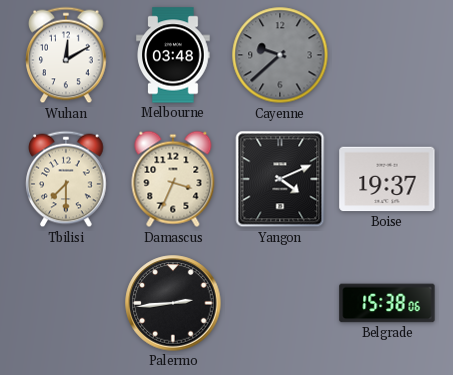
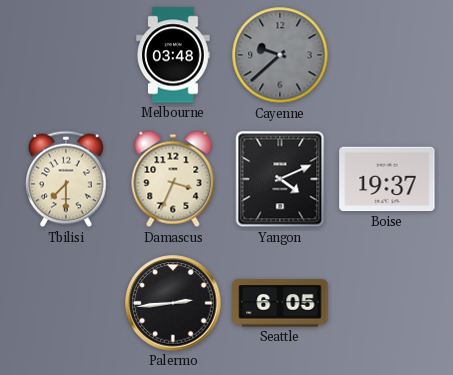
Wuhan: 12:10 -> none
Seattle: none -> 6:05
Belgrade: 15:38 -> none
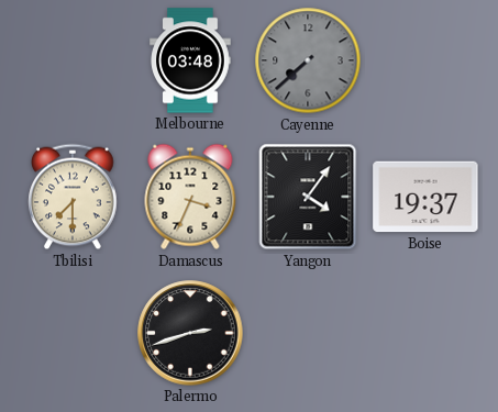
Cayenne: 9:38 -> 7:38
Yangon: 4:11 -> 4:06
Palermo: 2:44 -> 2:42
Seattle: 6:05 -> none
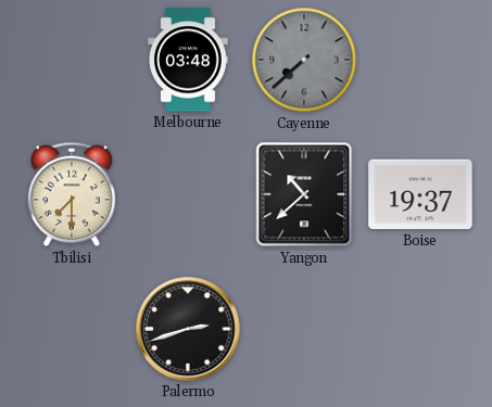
Damascus: 3:34 -> none
Yangon: 4:06 -> 10:38
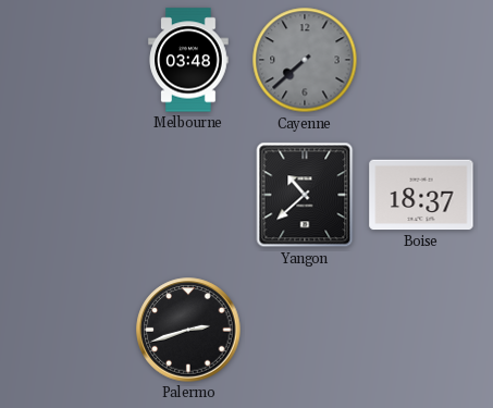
Tbilisi: 7:30 -> none
Boise: 19:37 -> 18:37
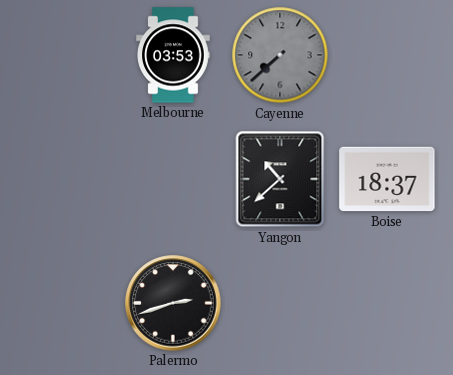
Melbourne: 03:48 -> 03:53
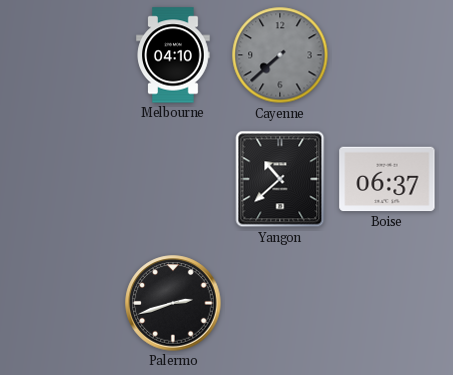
Melbourne: 03:53 -> 04:10
Boise: 18:37 -> 06:37
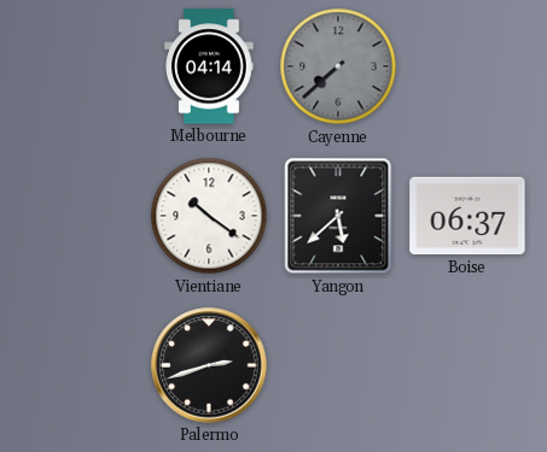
Melbourne: 04:10 -> 04:14
Vientiane: none -> 10:21
Yangon: 10:38 -> 5:38
